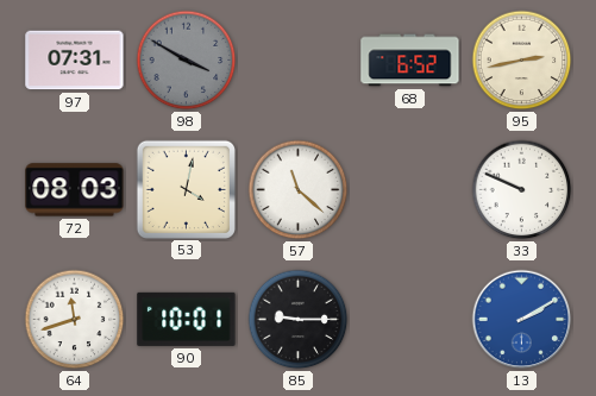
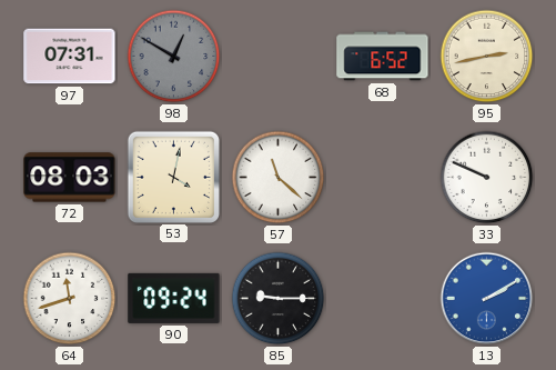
98: 3:50 -> 12:50
90: 10:01 -> 09:24
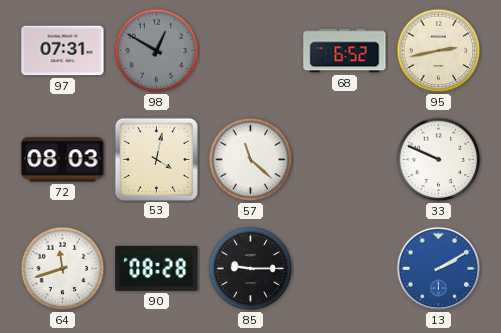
90: 09:24 -> 08:28
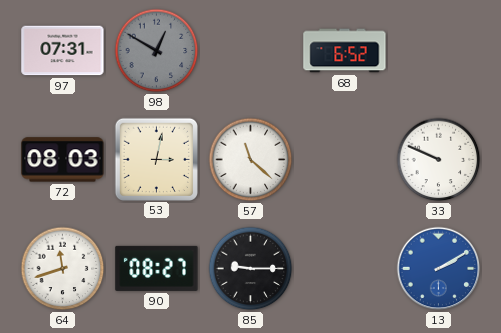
95: 2:43 -> none
53: 4:02 -> 3:02
90: 08:28 -> 08:27
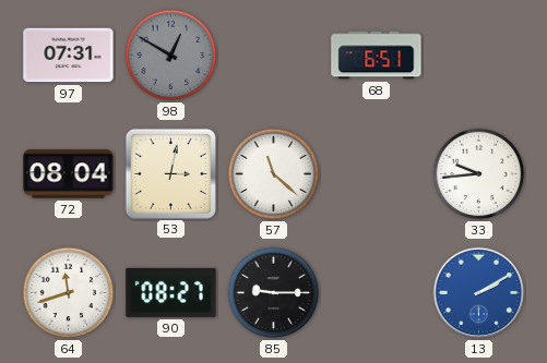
68: 6:52 -> 6:51
72: 08:03 -> 08:04
33: 9:49 -> 9:44
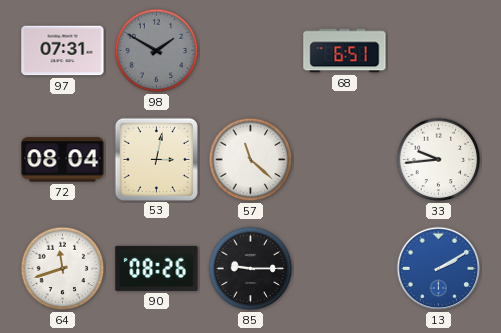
98: 12:50 -> 1:50
90: 08:27 -> 08:26
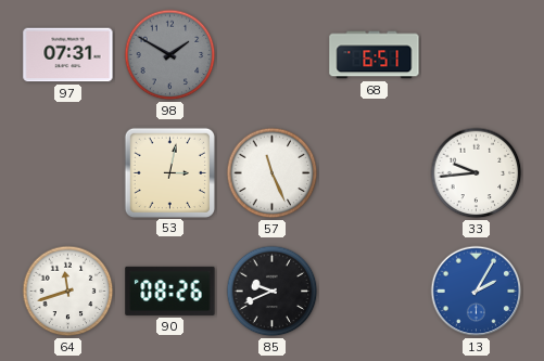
72: 08:04 -> none
57: 11:22 -> 11:26
85: 9:15 -> 9:41
13: 2:10 -> 2:05
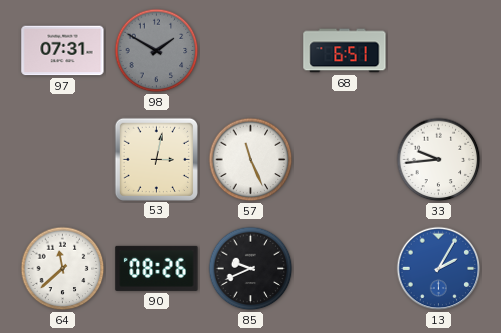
64: 11:42 -> 11:38
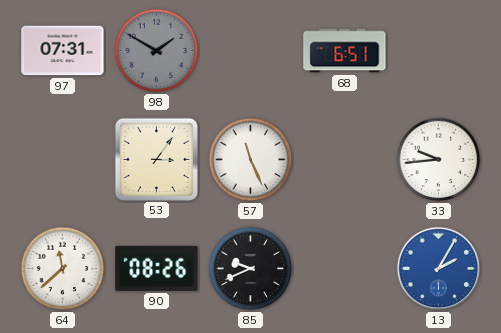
53: 3:02 -> 3:06
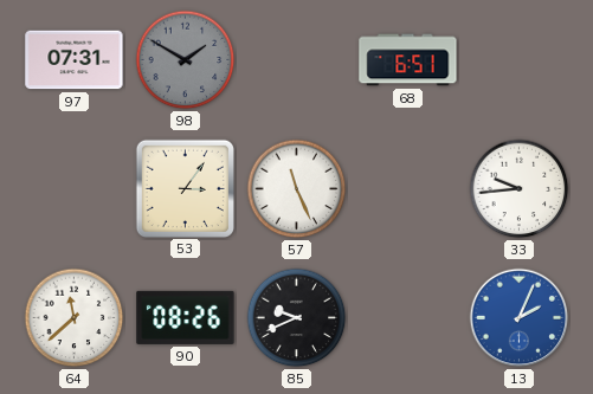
13: 2:05 -> 2:04
